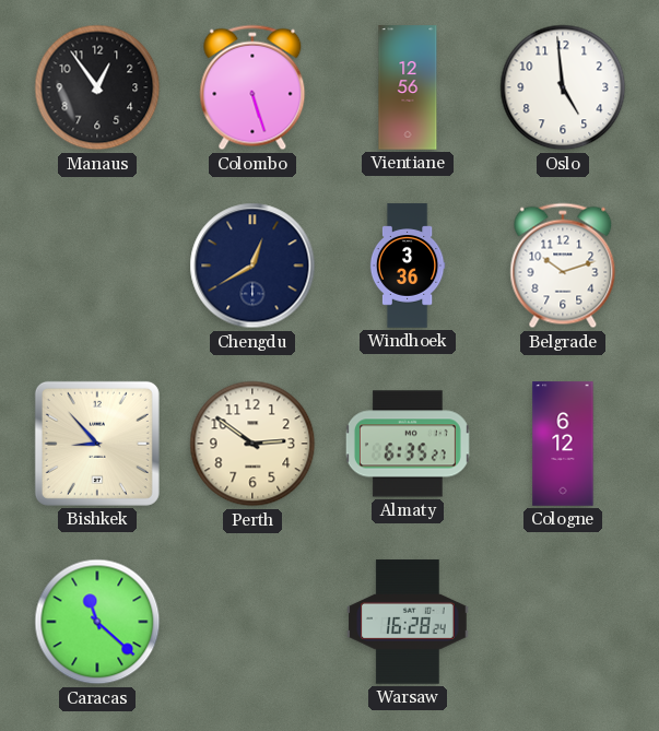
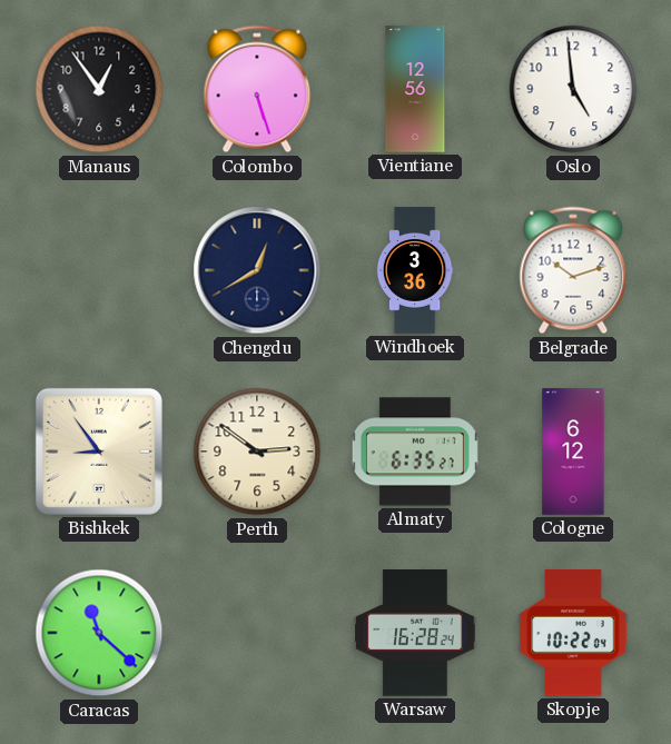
Bishkek: 8:53 -> 8:54
Skopje: none -> 10:22
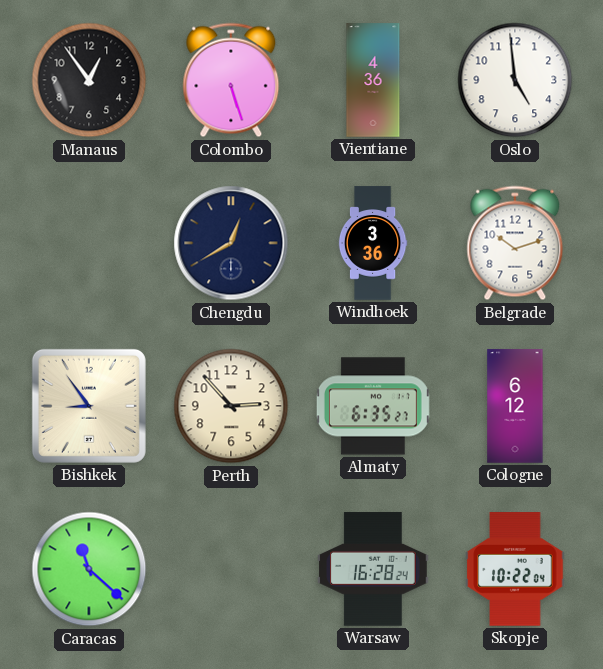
Vientiane: 12:56 -> 4:36
Perth: 2:51 -> 2:53
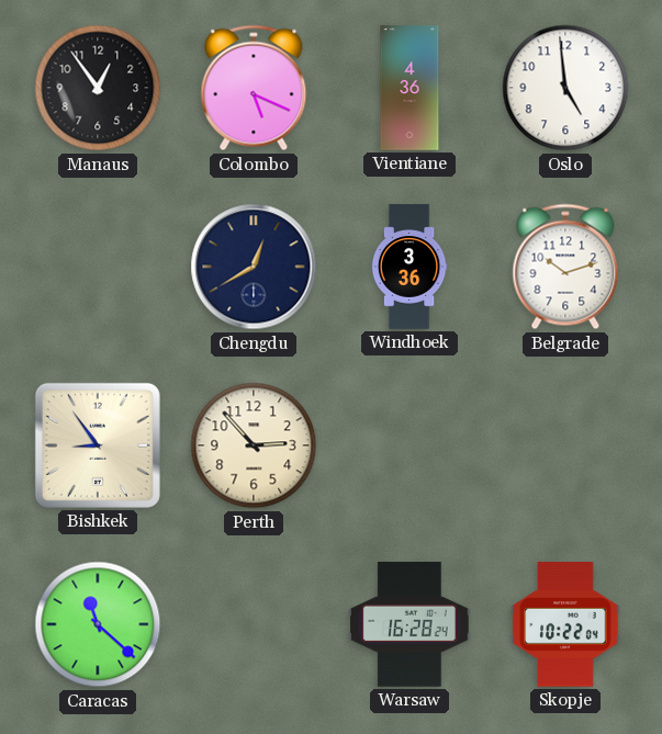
Colombo: 5:27 -> 5:19
Almaty: 6:35 -> none
Cologne: 6:12 -> none
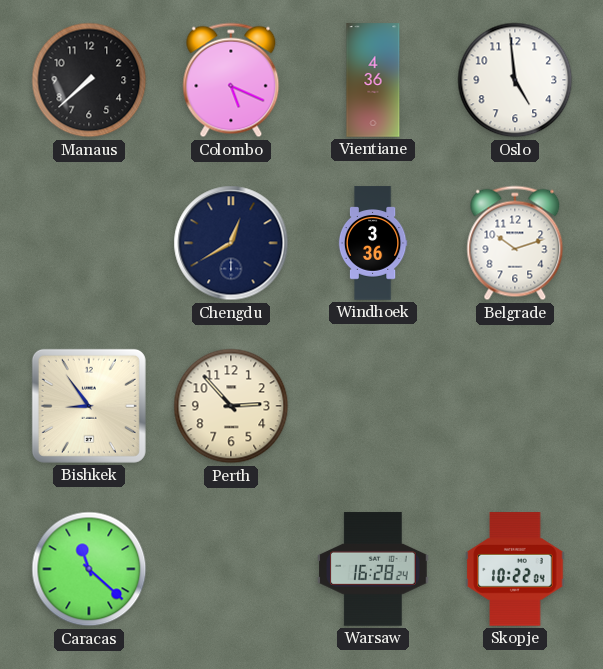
Manaus: 12:54 -> 7:38
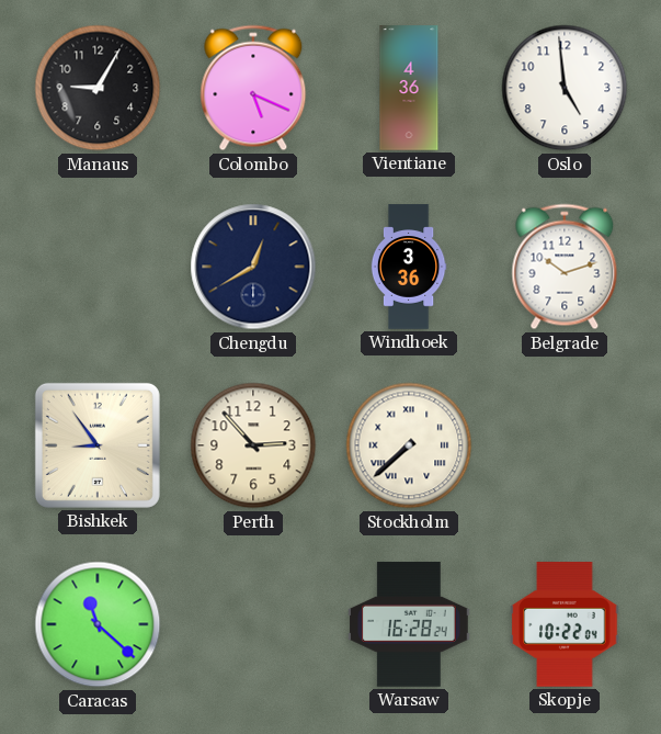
Manaus: 7:38 -> 9:05
Stockholm: none -> 7:38
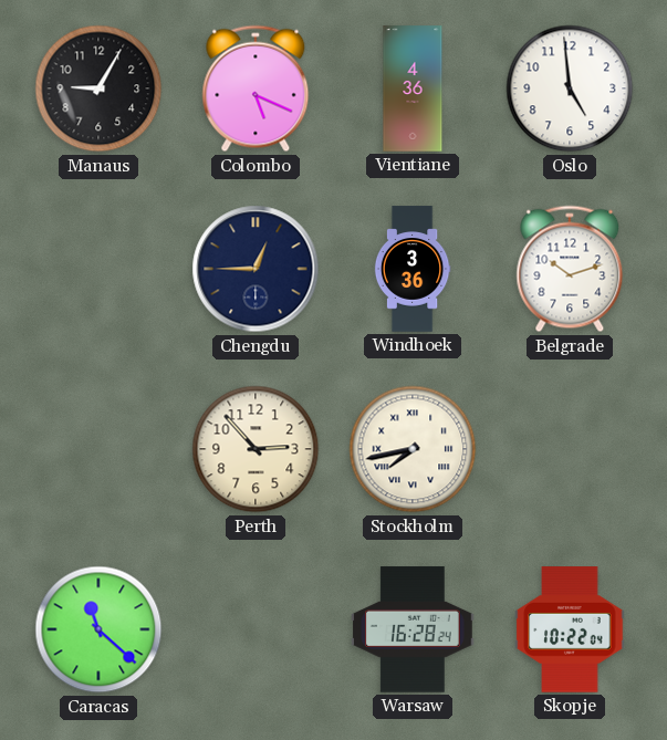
Chengdu: 12:40 -> 12:45
Bishkek: 8:54 -> none
Stockholm: 7:38 -> 7:43
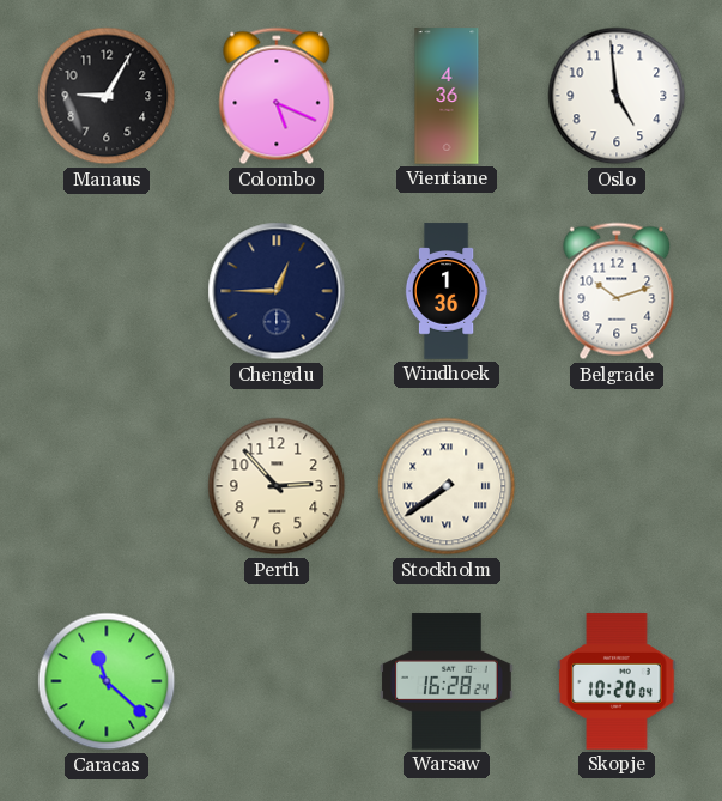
Windhoek: 3:36 -> 1:36
Stockholm: 7:43 -> 7:39
Skopje: 10:22 -> 10:20
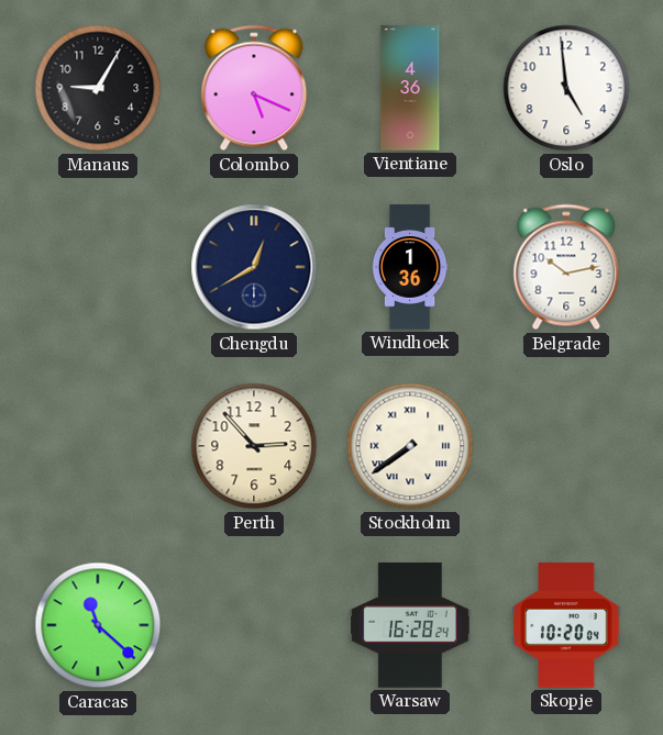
Chengdu: 12:45 -> 12:40
Belgrade: 10:12 -> 10:13
